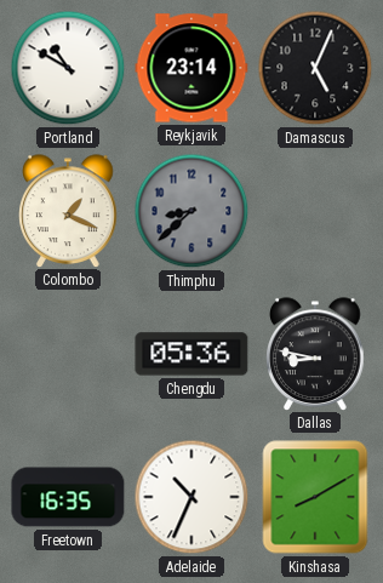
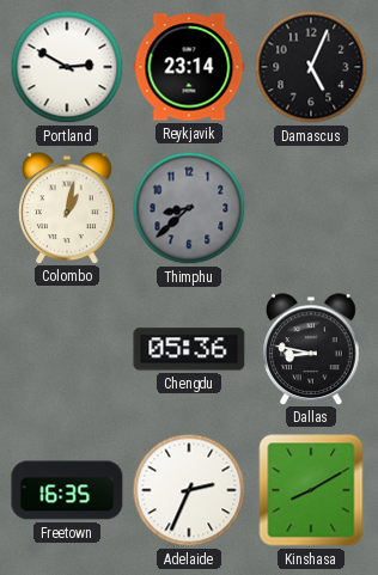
Portland: 10:50 -> 2:50
Colombo: 1:19 -> 1:02
Adelaide: 10:34 -> 2:34
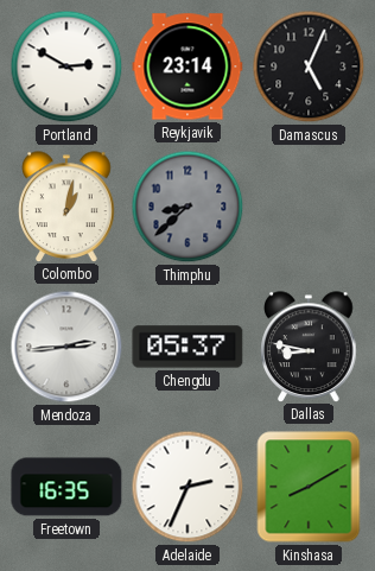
Mendoza: none -> 2:44
Chengdu: 05:36 -> 05:37
